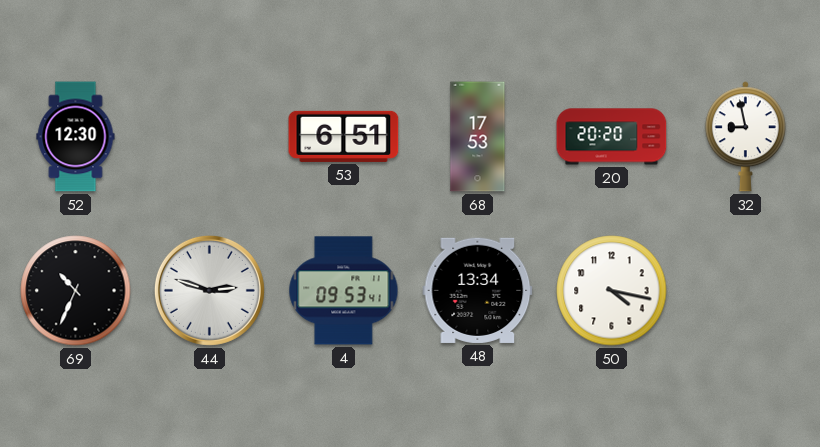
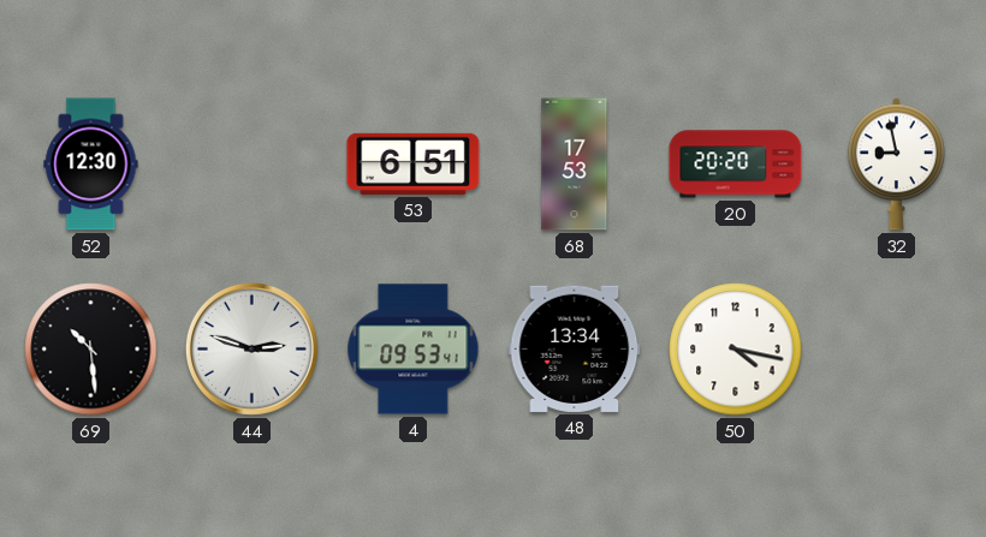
69: 10:34 -> 10:29
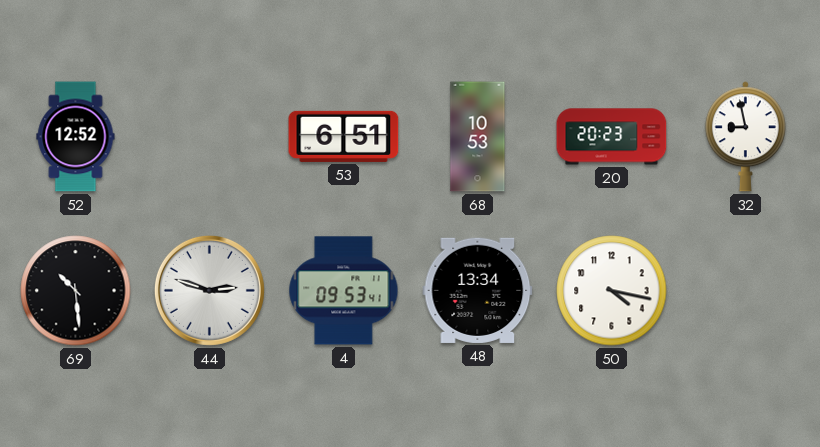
52: 12:30 -> 12:52
68: 17:53 -> 10:53
20: 20:20 -> 20:23
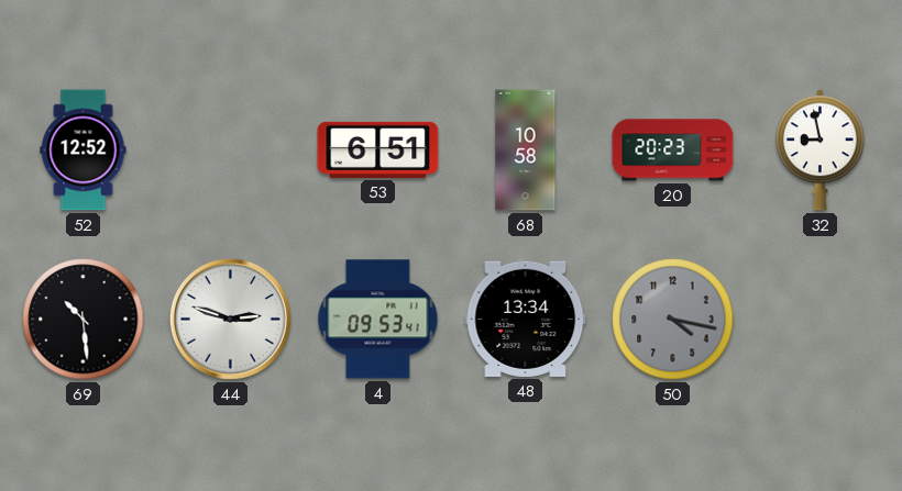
68: 10:53 -> 10:58
50 dial: white -> grey
